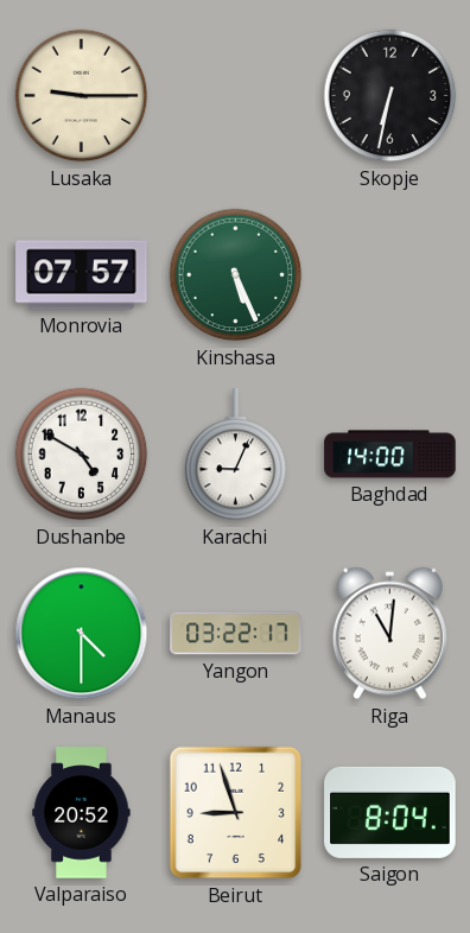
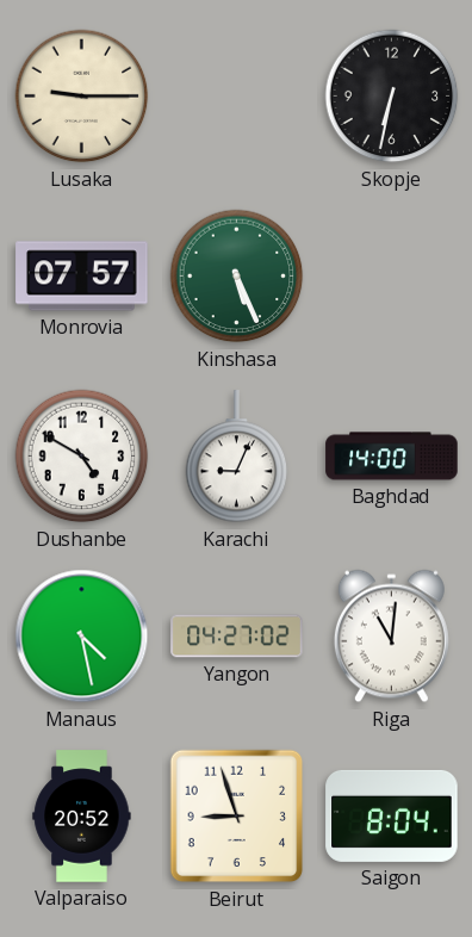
Manaus: 4:30 -> 4:28
Yangon: 03:22 -> 04:27
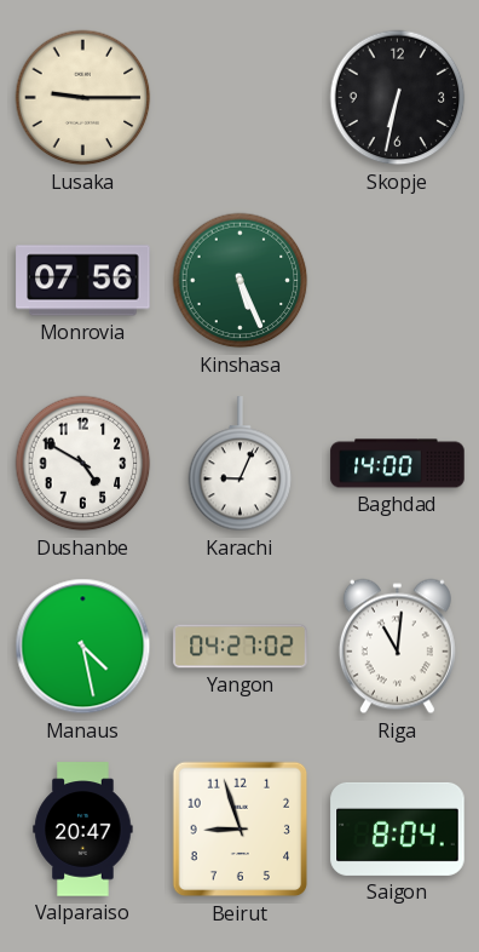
Monrovia: 07:57 -> 07:56
Valparaiso: 20:52 -> 20:47
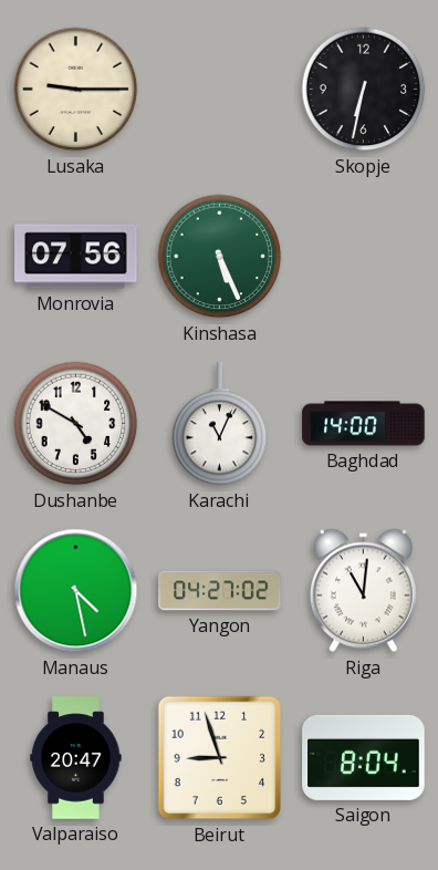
Karachi: 9:04 -> 11:04
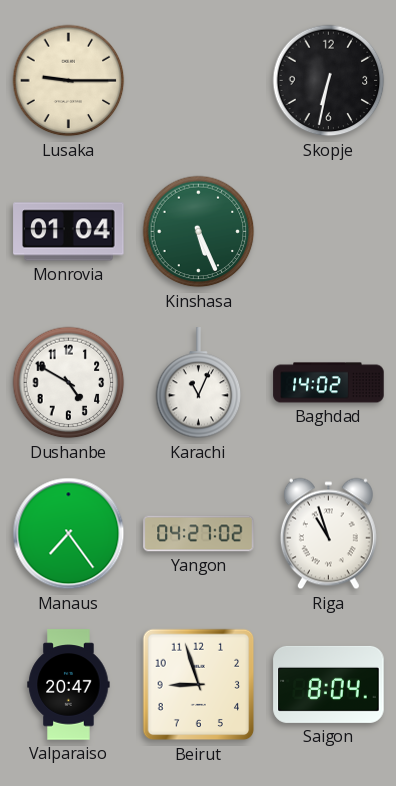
Monrovia: 07:56 -> 01:04
Baghdad: 14:00 -> 14:02
Manaus: 4:28 -> 7:24
Riga: 11:01 -> 10:57
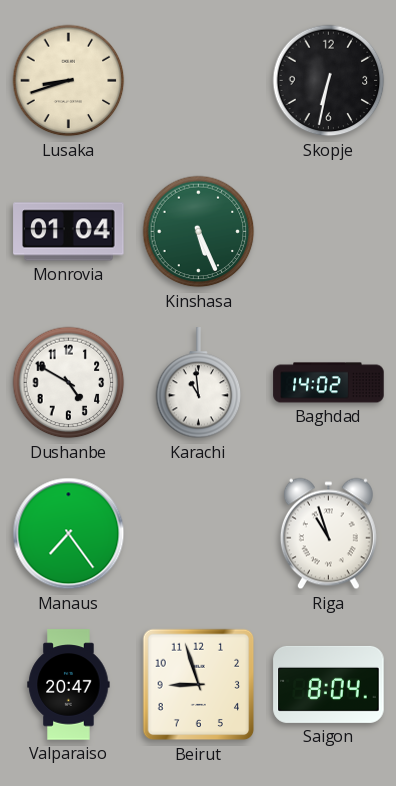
Lusaka: 9:15 -> 8:42
Karachi: 11:04 -> 10:59
Yangon: 04:27 -> none
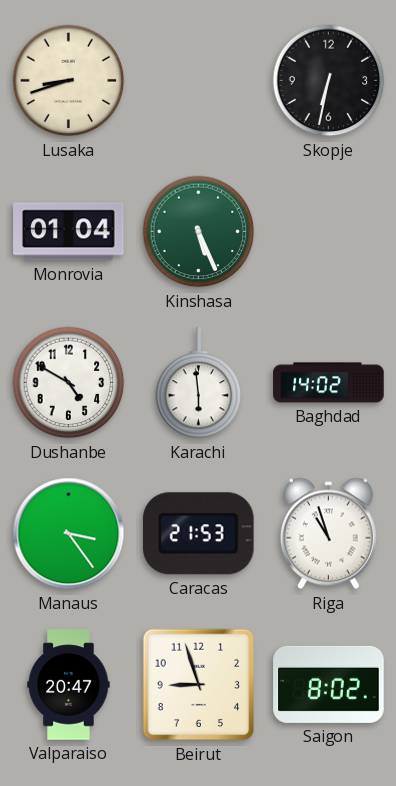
Karachi: 10:59 -> 5:59
Manaus: 7:24 -> 3:24
Caracas: none -> 21:53
Saigon: 8:04 -> 8:02
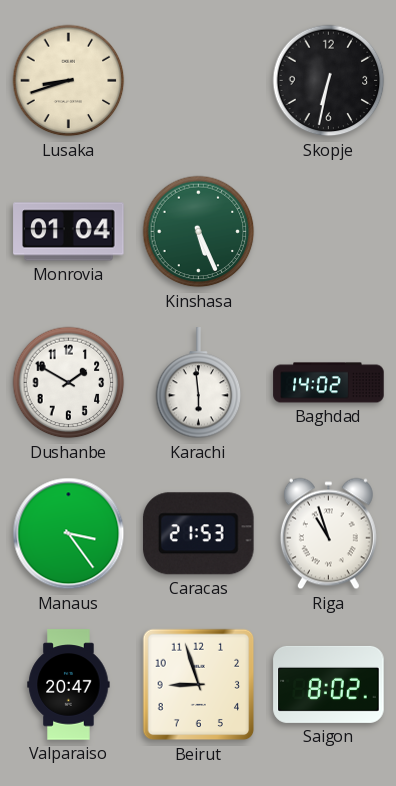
Dushanbe: 4:50 -> 1:50
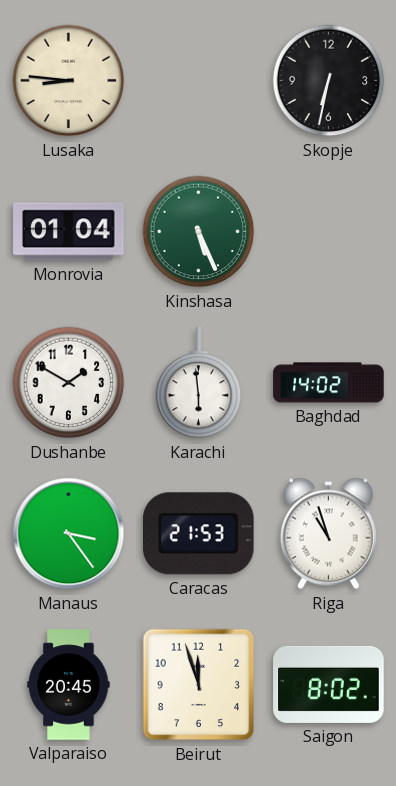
Lusaka: 8:42 -> 8:46
Valparaiso: 20:47 -> 20:45
Beirut: 8:57 -> 11:57
